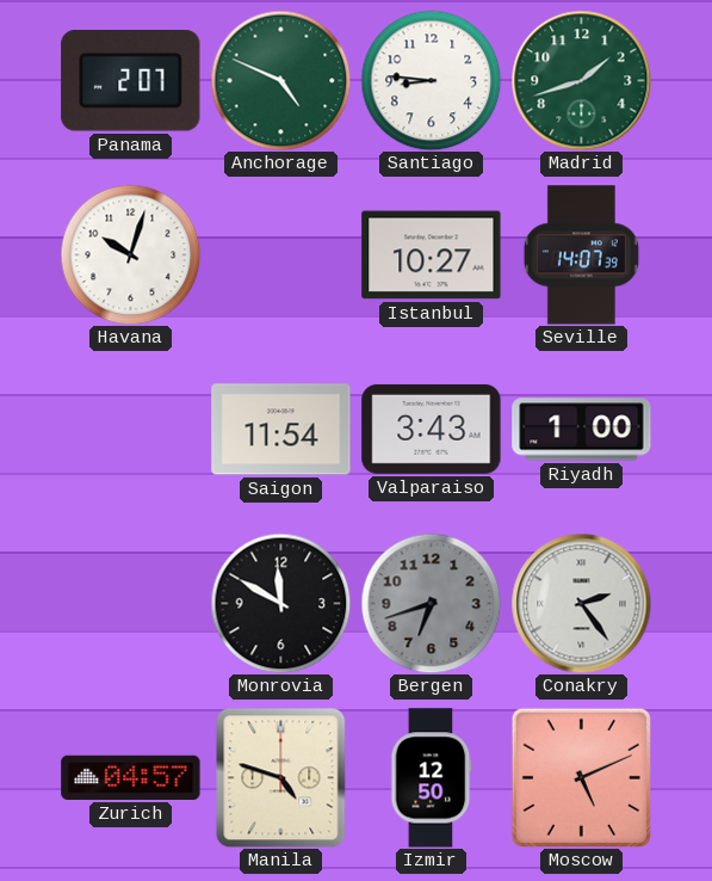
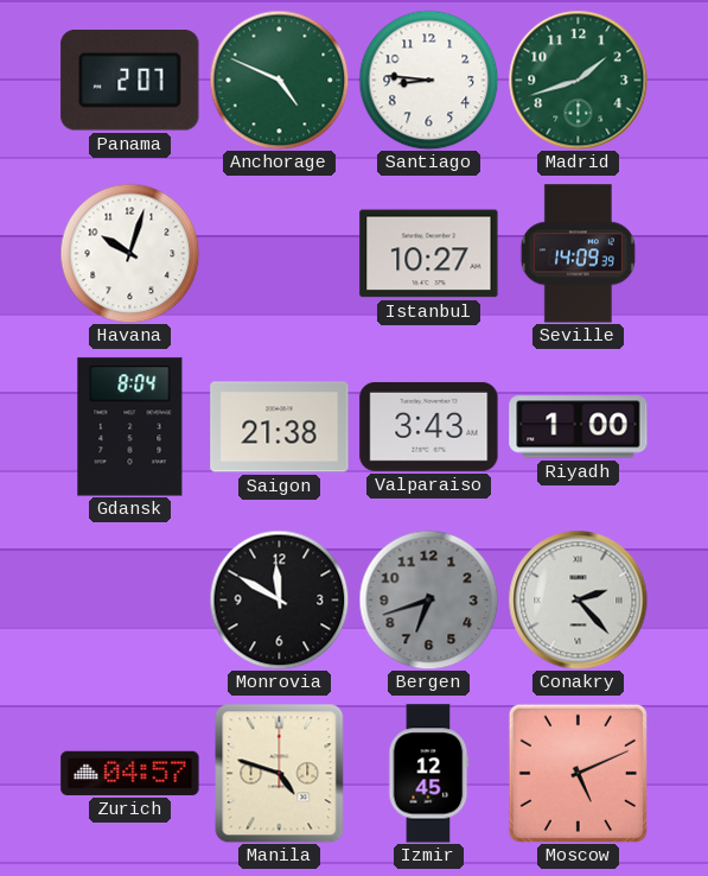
Seville: 14:07 -> 14:09
Gdansk: none -> 8:04
Saigon: 11:54 -> 21:38
Conakry: 2:24 -> 2:23
Izmir: 12:50 -> 12:45
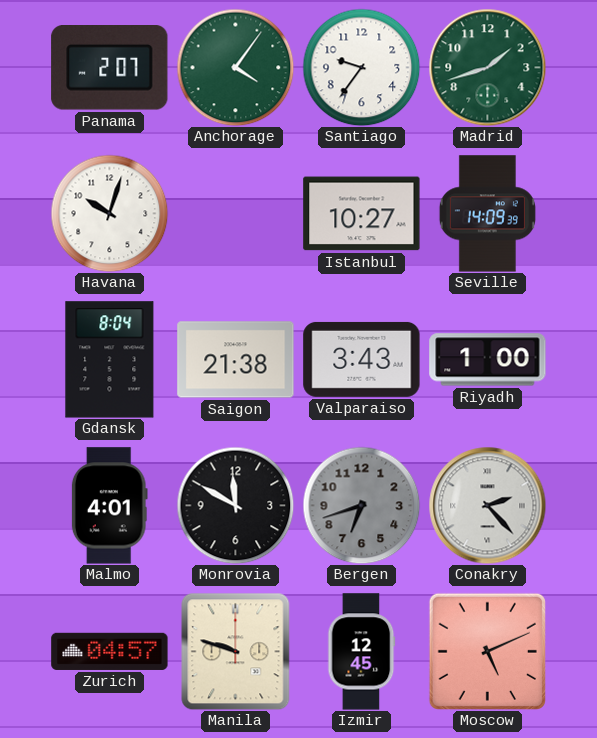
Anchorage: 4:49 -> 4:06
Santiago: 8:46 -> 9:36
Malmo: none -> 4:01
Manila: 4:48 -> 9:48
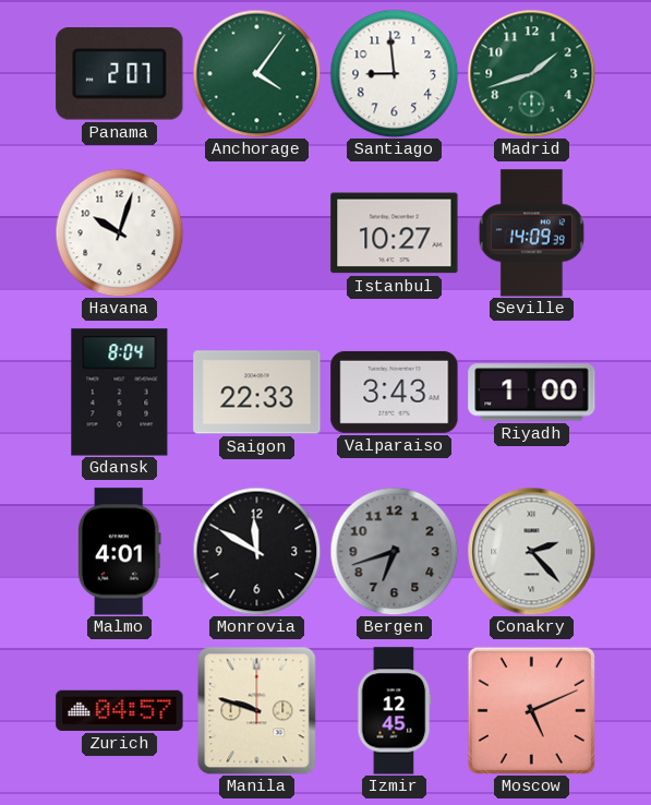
Santiago: 9:36 -> 8:59
Saigon: 21:38 -> 22:33
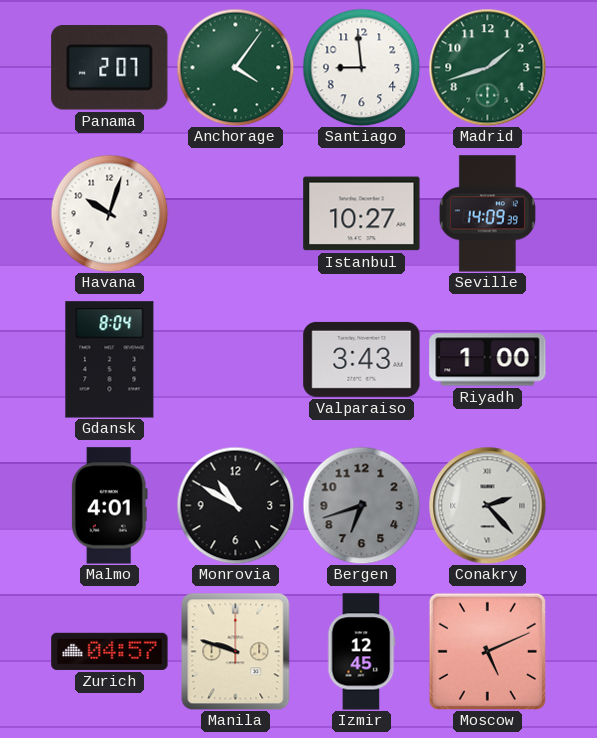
Saigon: 22:33 -> none
Monrovia: 11:50 -> 10:50
